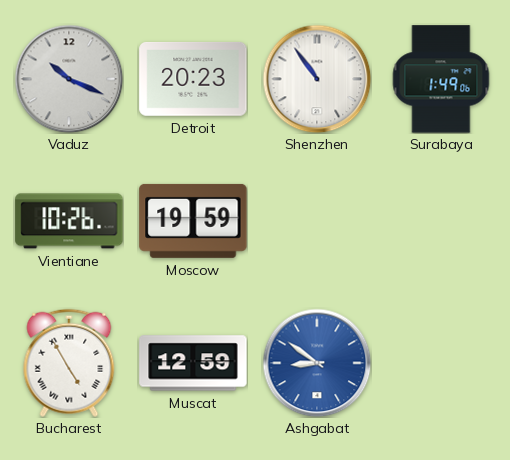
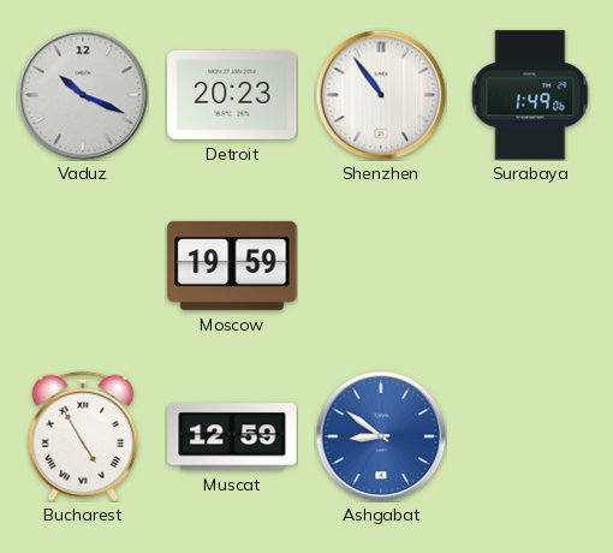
Vientiane: 10:26 -> none
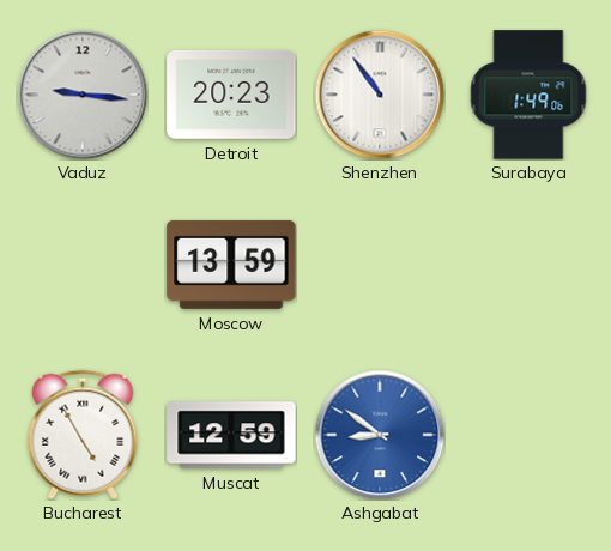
Vaduz: 10:19 -> 9:16
Moscow: 19:59 -> 13:59
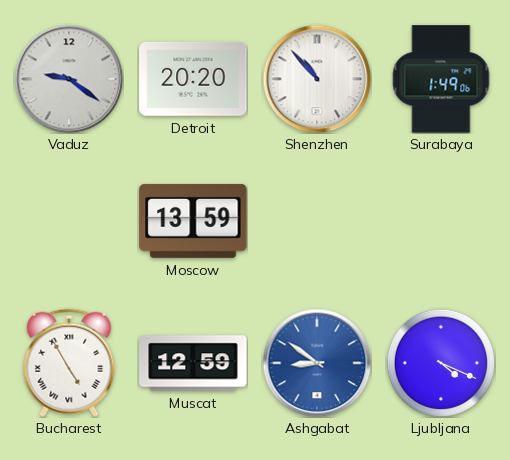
Vaduz: 9:16 -> 9:21
Detroit: 20:23 -> 20:20
Shenzhen: 10:54 -> 10:53
Ljubljana: none -> 4:19
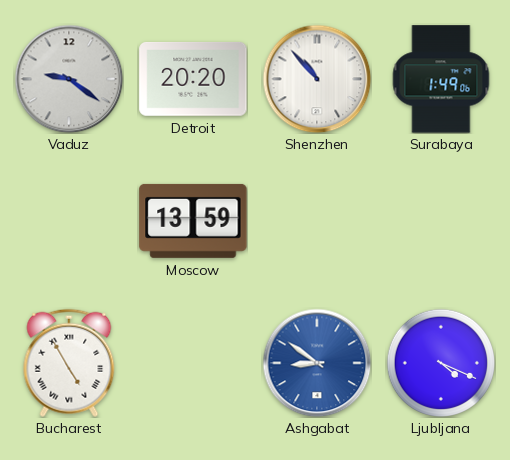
Muscat: 12:59 -> none
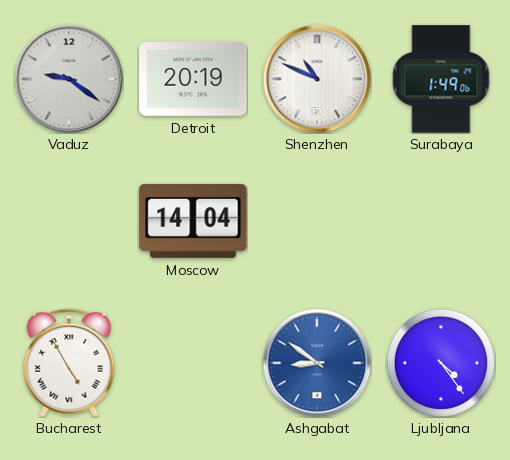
Detroit: 20:20 -> 20:19
Shenzhen: 10:53 -> 10:49
Moscow: 13:59 -> 14:04
Ljubljana: 4:19 -> 4:24
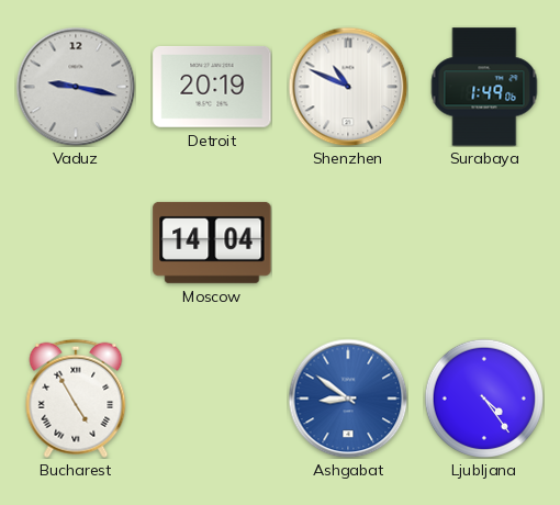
Vaduz: 9:21 -> 9:17
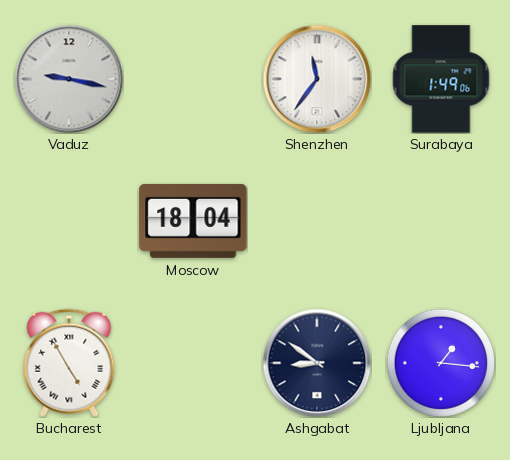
Detroit: 20:19 -> none
Shenzhen: 10:49 -> 11:36
Moscow: 14:04 -> 18:04
Ashgabat dial: blue -> navy
Ljubljana: 4:24 -> 1:16
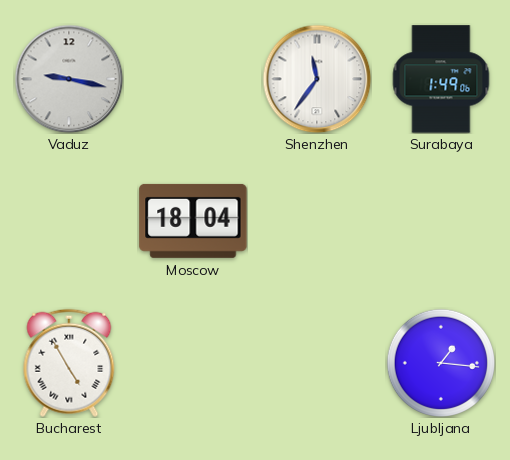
Ashgabat: 8:51 -> none
